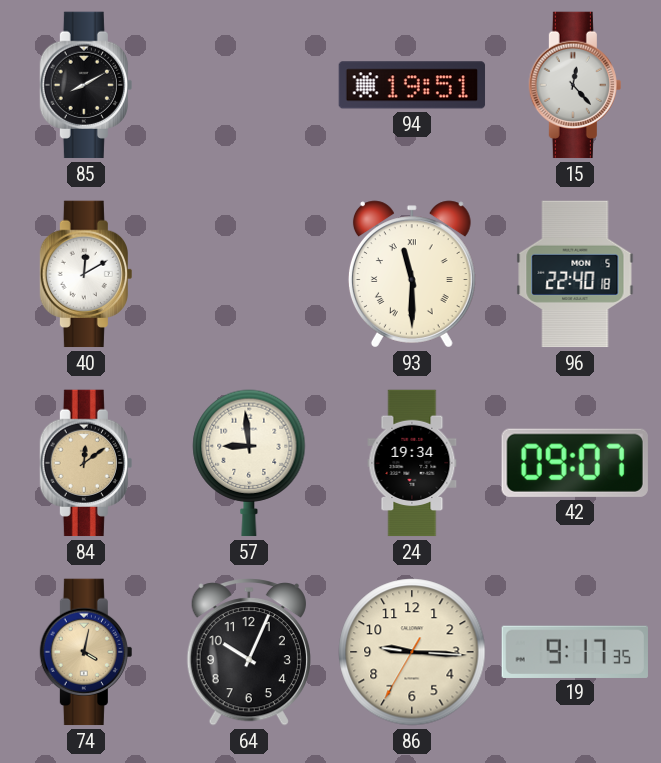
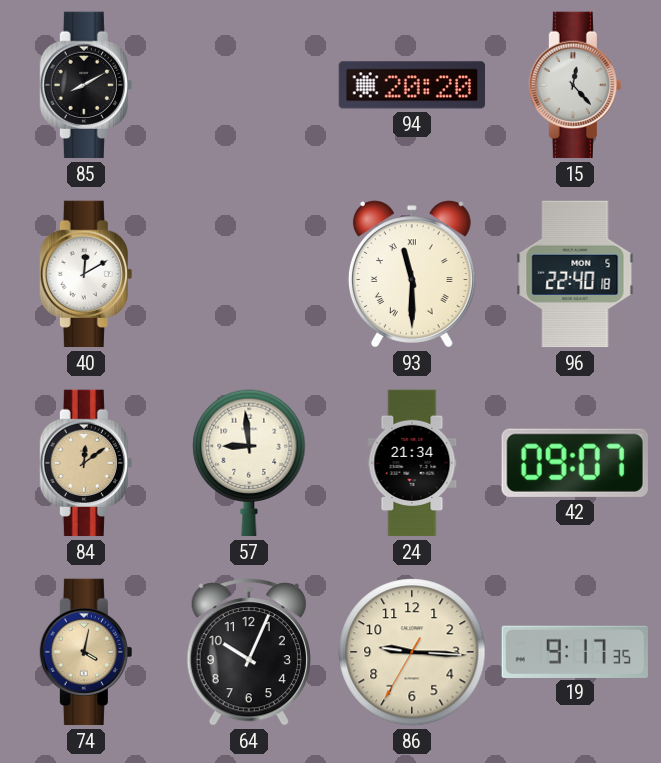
94: 19:51 -> 20:20
24: 19:34 -> 21:34
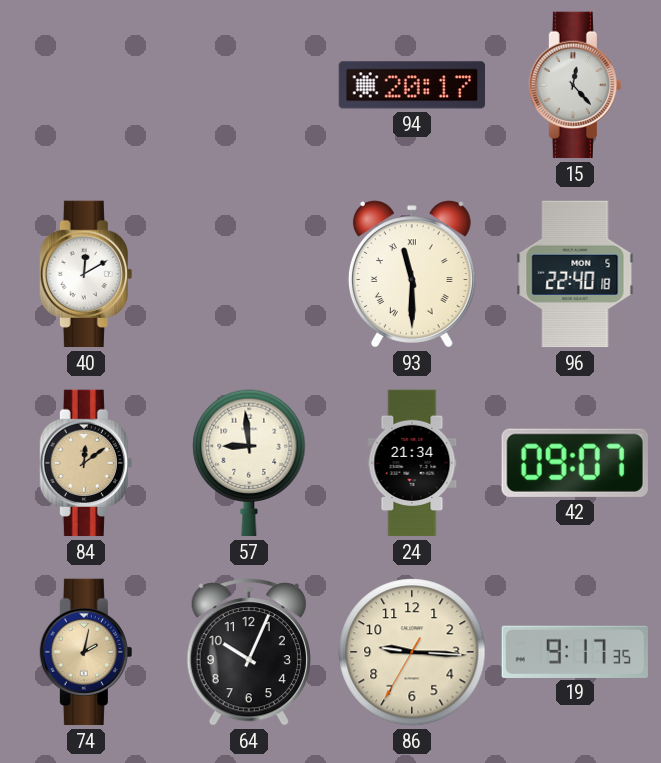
85: 8:10 -> none
94: 20:20 -> 20:17
74: 4:02 -> 2:02
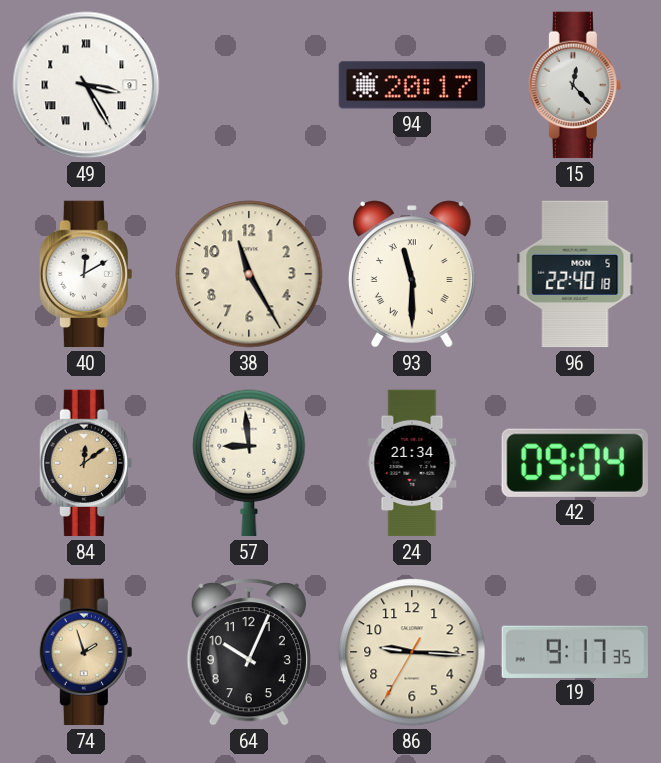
49: none -> 3:25
38: none -> 11:25
42: 09:07 -> 09:04
74: 2:02 -> 1:57
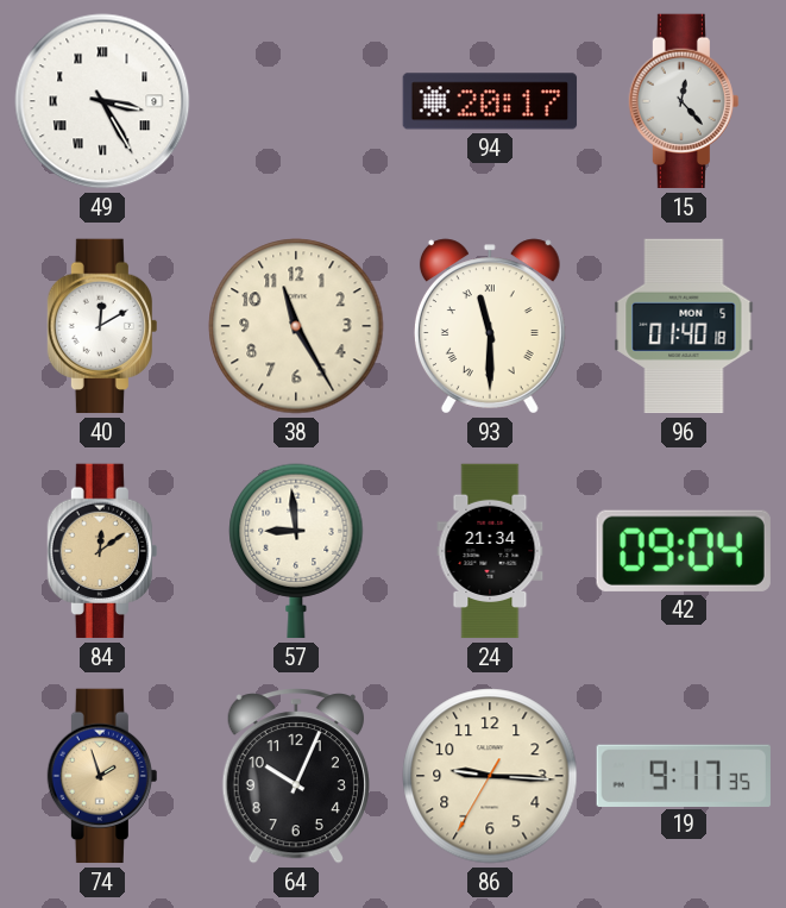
96: 22:40 -> 01:40
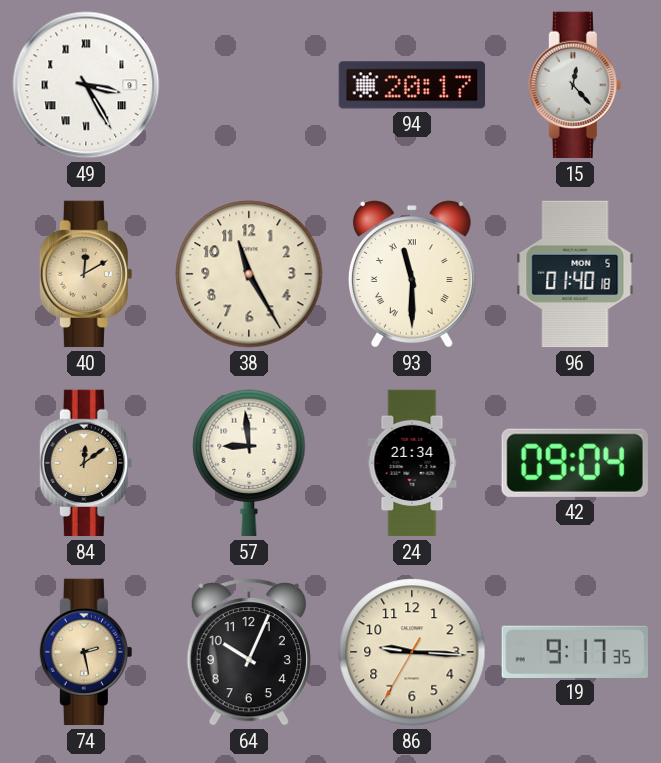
40 dial: white -> champagne
74: 1:57 -> 2:28
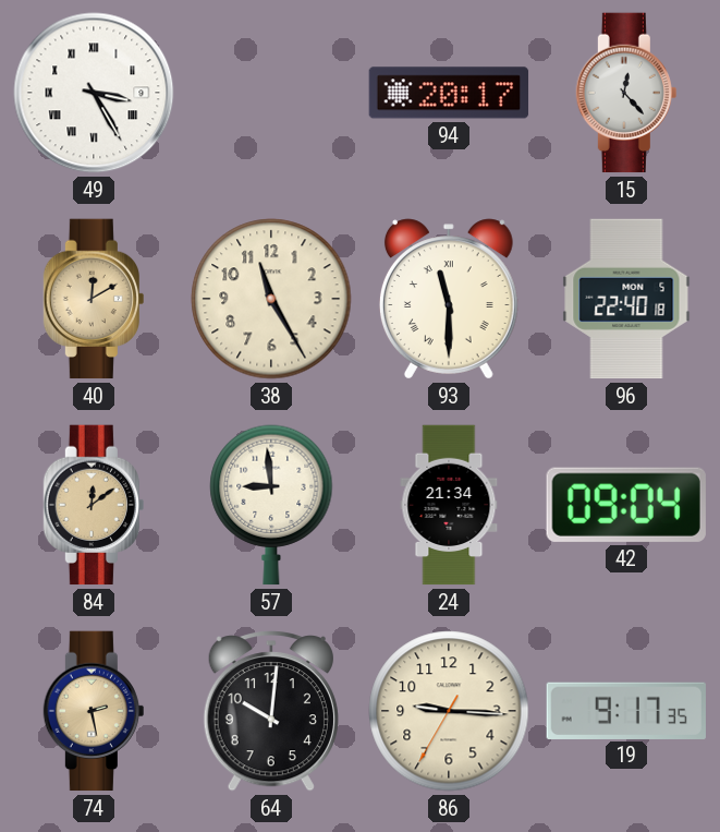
96: 01:40 -> 22:40
64: 10:04 -> 10:01
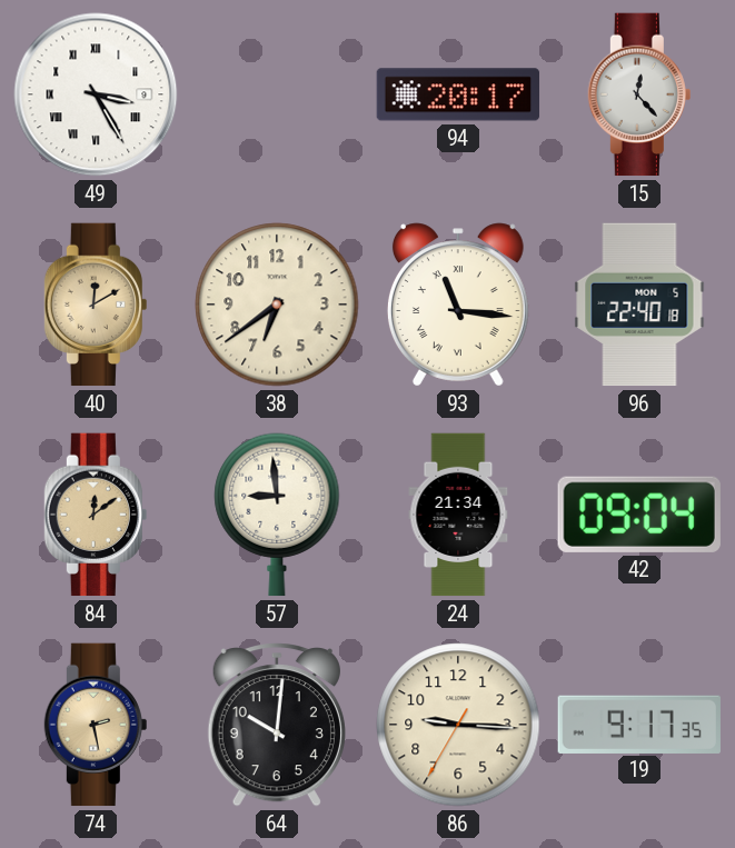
38: 11:25 -> 6:39
93: 11:30 -> 11:16
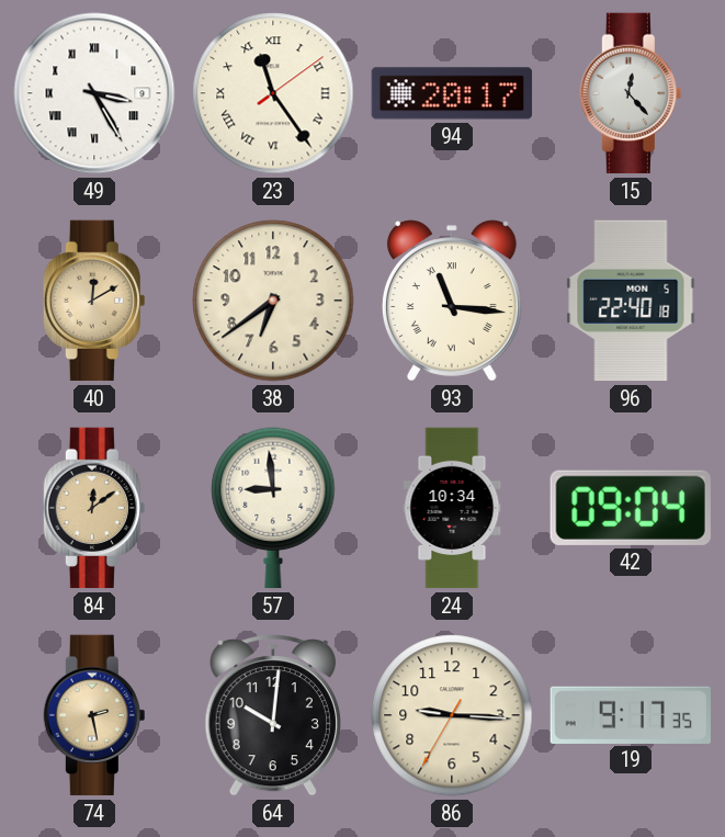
23: none -> 11:24
24: 21:34 -> 10:34
